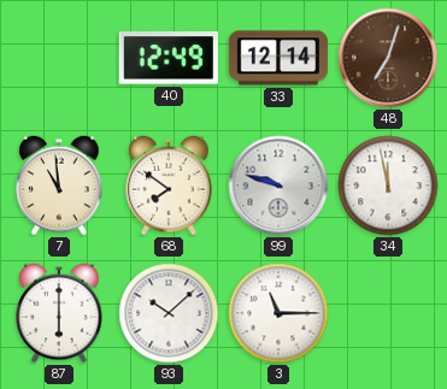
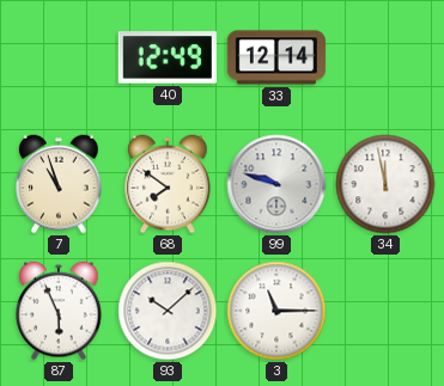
48: 7:03 -> none
7: 10:59 -> 10:57
87: 6:00 -> 5:56
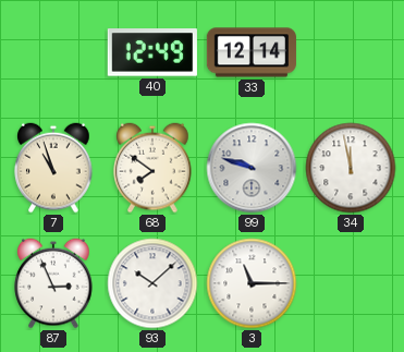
87: 5:56 -> 2:56
